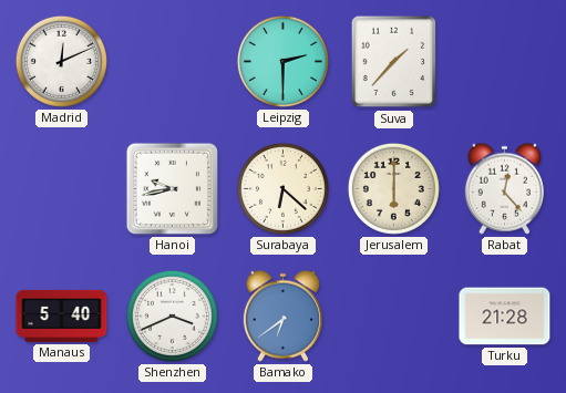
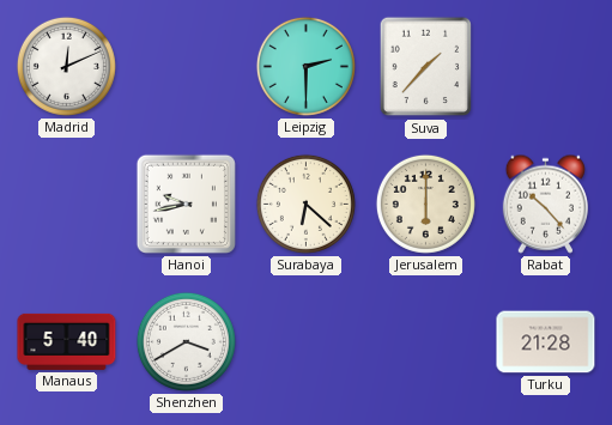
Rabat: 12:23 -> 10:23
Shenzhen: 3:41 -> 3:40
Bamako: 6:39 -> none
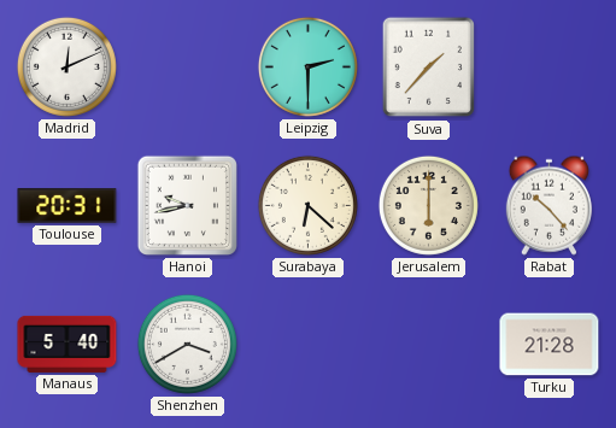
Toulouse: none -> 20:31
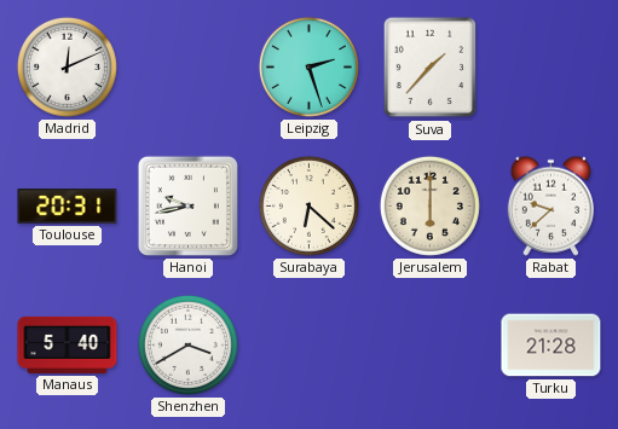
Leipzig: 2:30 -> 2:27
Rabat: 10:23 -> 9:38
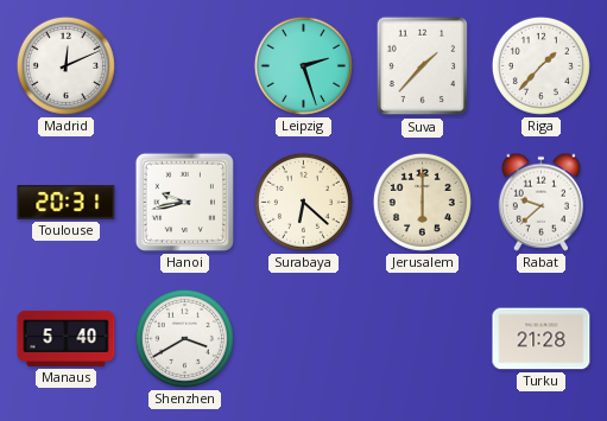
Riga: none -> 1:37
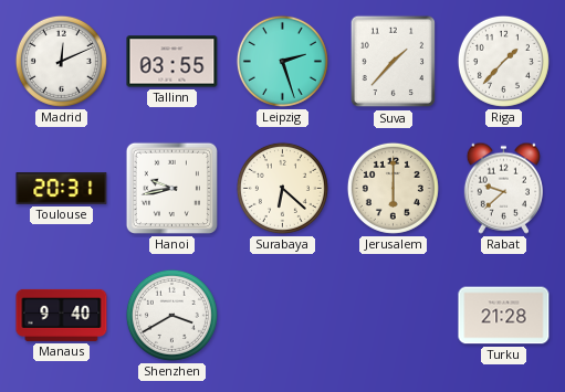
Tallinn: none -> 03:55
Manaus: 5:40 -> 9:40
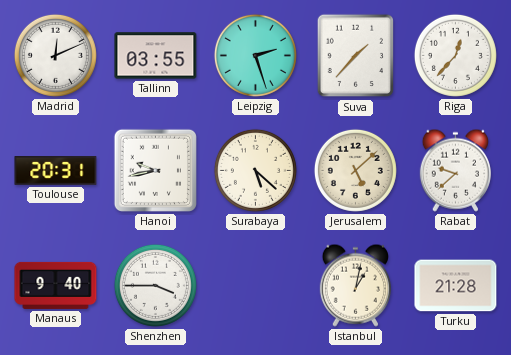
Riga: 1:37 -> 12:37
Surabaya: 6:22 -> 5:22
Jerusalem: 6:00 -> 5:08
Shenzhen: 3:40 -> 3:45
Istanbul: none -> 1:02
